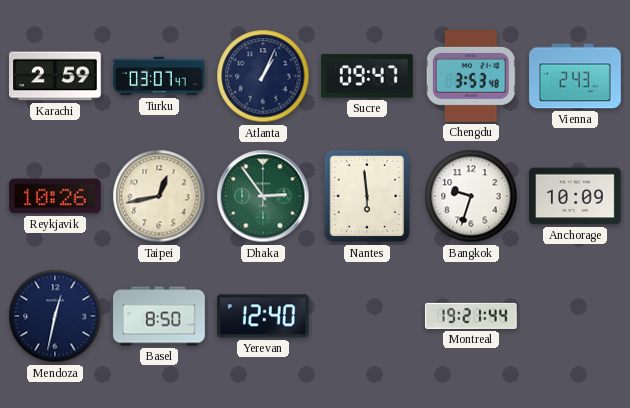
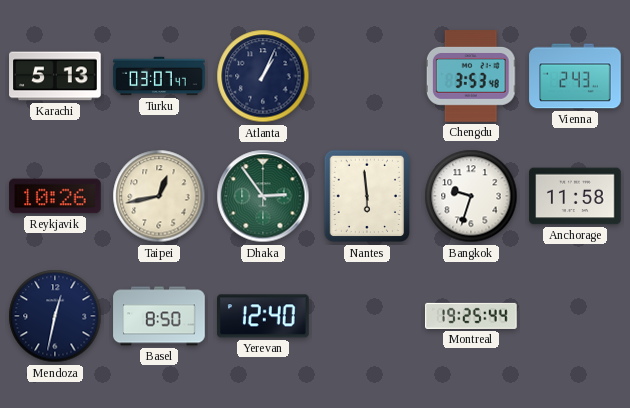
Karachi: 2:59 -> 5:13
Sucre: 09:47 -> none
Anchorage: 10:09 -> 11:58
Montreal: 19:21 -> 19:25
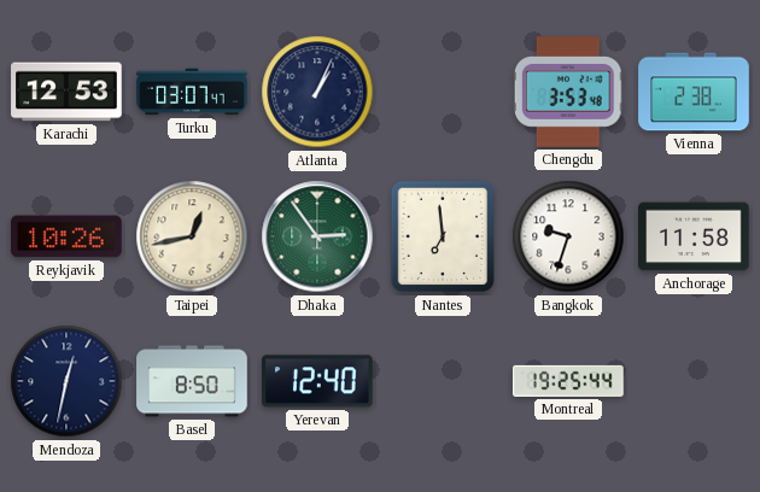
Karachi: 5:13 -> 12:53
Vienna: 2:43 -> 2:38
Nantes: 5:59 -> 6:59
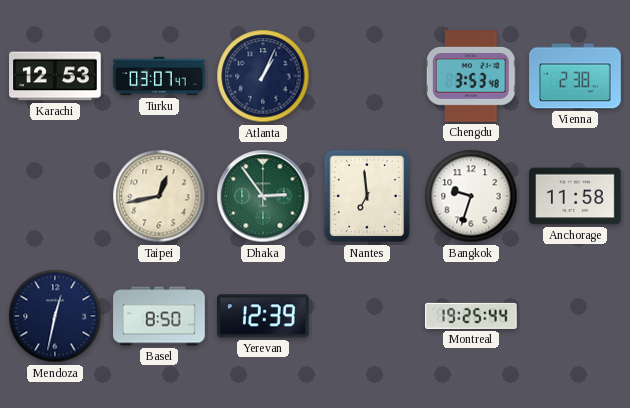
Reykjavik: 10:26 -> none
Yerevan: 12:40 -> 12:39
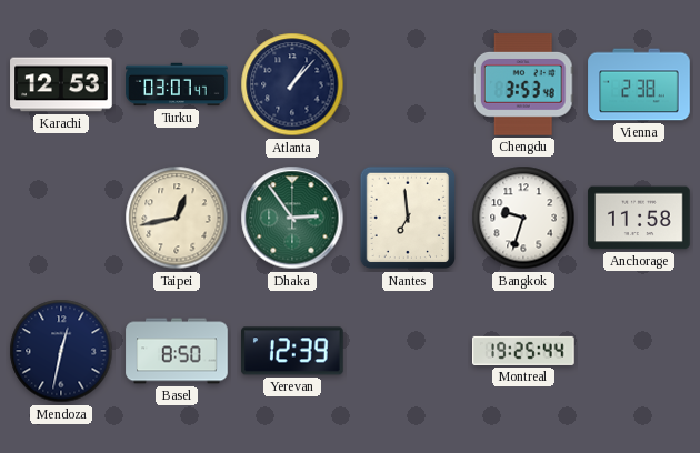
Atlanta: 1:04 -> 1:07
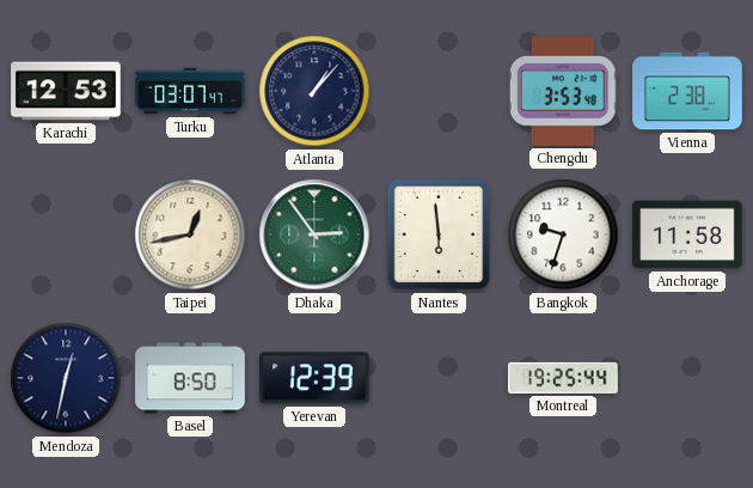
Nantes: 6:59 -> 5:59
